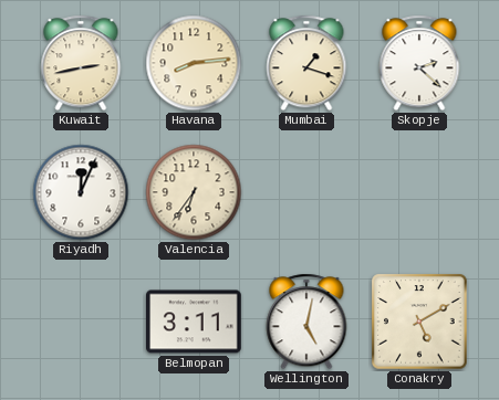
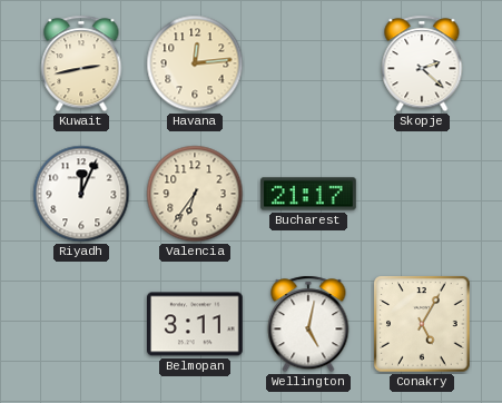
Havana: 8:14 -> 12:14
Mumbai: 1:18 -> none
Bucharest: none -> 21:17
Conakry: 5:10 -> 5:05
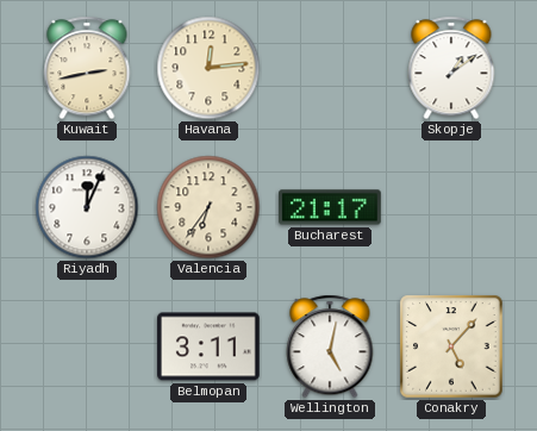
Skopje: 2:22 -> 1:09
Conakry: 5:05 -> 5:07
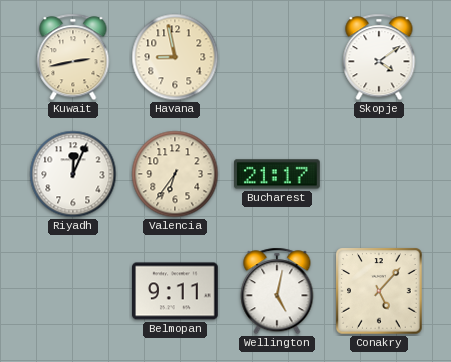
Havana: 12:14 -> 8:58
Skopje: 1:09 -> 4:09
Belmopan: 3:11 -> 9:11
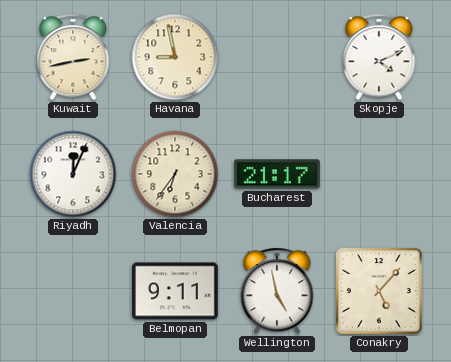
Skopje: 4:09 -> 4:11
Wellington: 5:02 -> 4:58
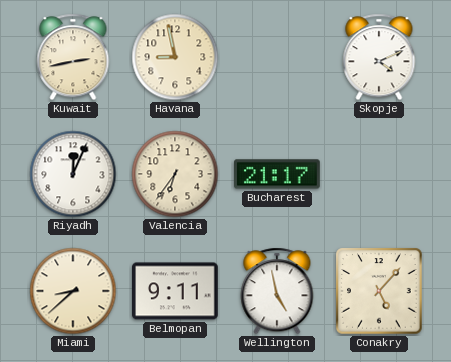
Miami: none -> 8:38
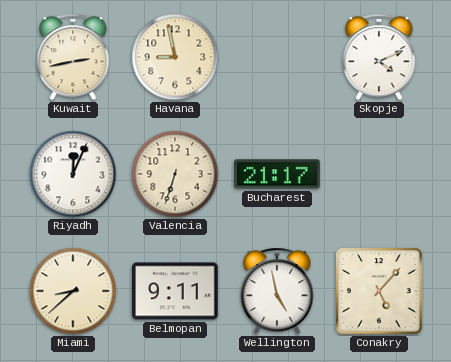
Valencia: 6:36 -> 6:33
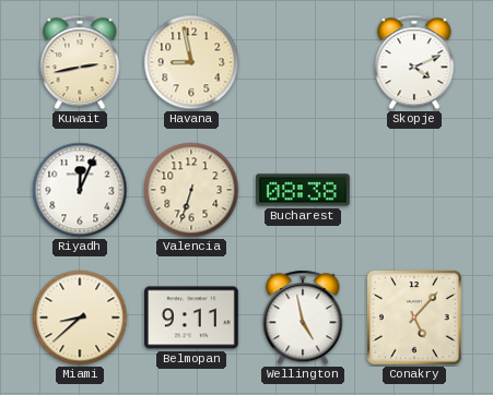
Bucharest: 21:17 -> 08:38
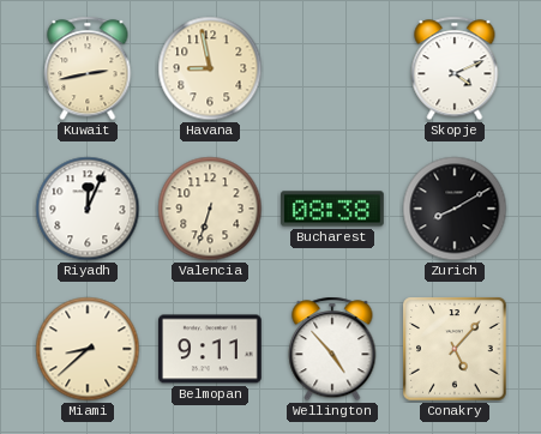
Zurich: none -> 8:10
Wellington: 4:58 -> 4:53
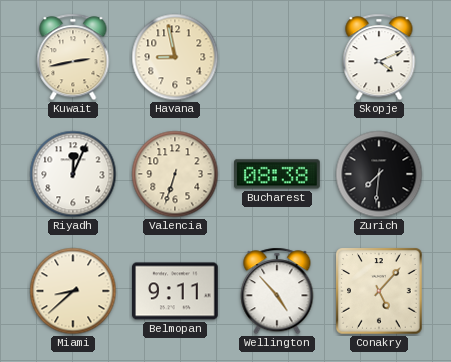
Zurich: 8:10 -> 7:31
